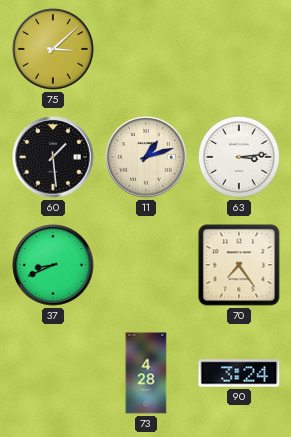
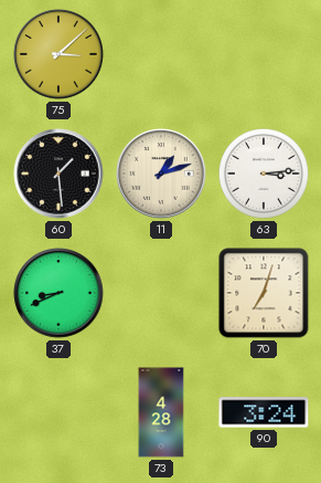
70: 7:24 -> 7:03
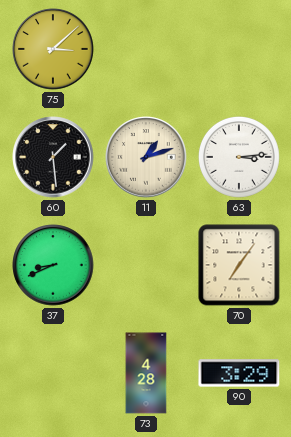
70: 7:03 -> 7:06
90: 3:24 -> 3:29
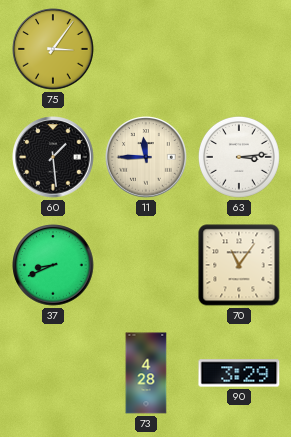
75: 3:08 -> 3:06
11: 1:12 -> 11:45
70: 7:06 -> 11:06
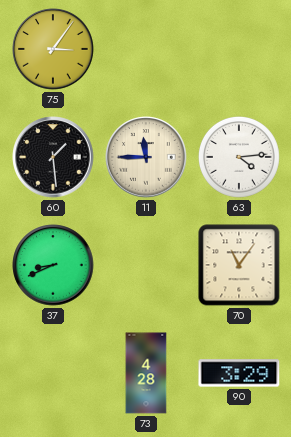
63: 3:14 -> 4:14
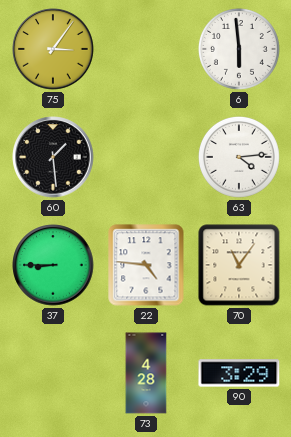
6: none -> 5:59
11: 11:45 -> none
37: 8:41 -> 8:45
22: none -> 4:46
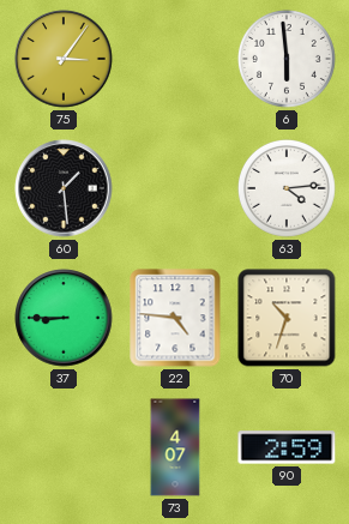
70: 11:06 -> 10:33
73: 4:28 -> 4:07
90: 3:29 -> 2:59
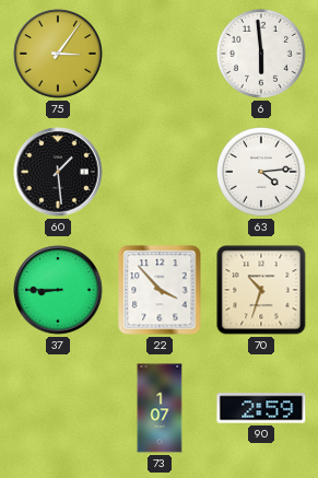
22: 4:46 -> 3:53
73: 4:07 -> 1:07
